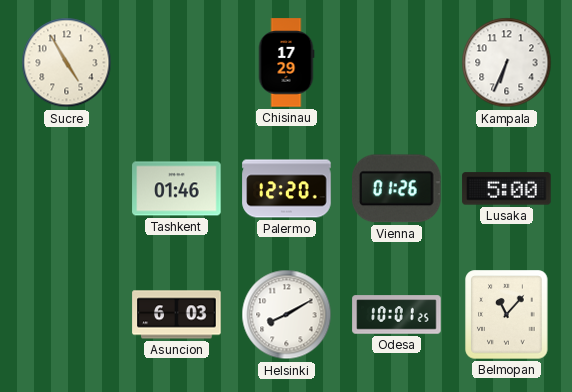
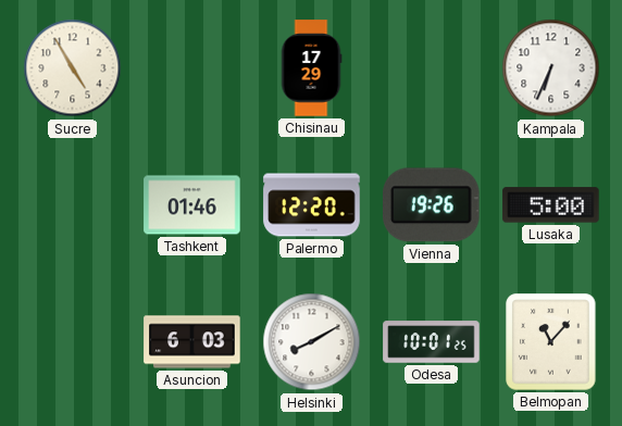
Vienna: 01:26 -> 19:26
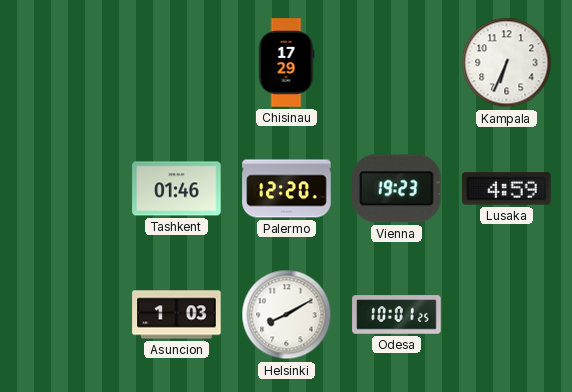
Sucre: 4:55 -> none
Vienna: 19:26 -> 19:23
Lusaka: 5:00 -> 4:59
Asuncion: 6:03 -> 1:03
Belmopan: 11:07 -> none
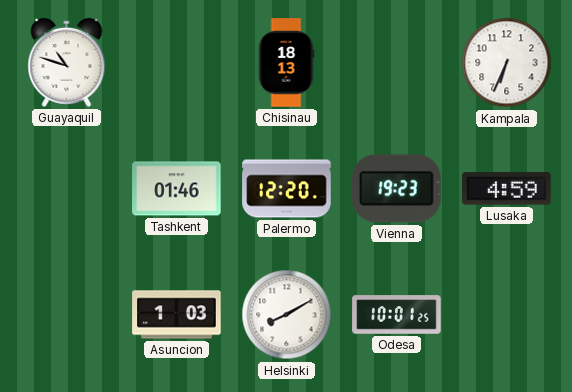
Guayaquil: none -> 10:48
Chisinau: 17:29 -> 18:13
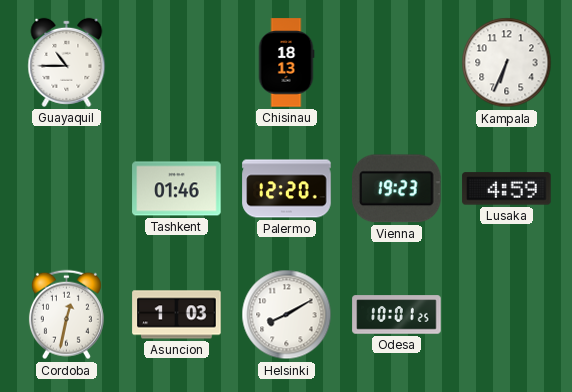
Guayaquil: 10:48 -> 10:45
Cordoba: none -> 12:32
